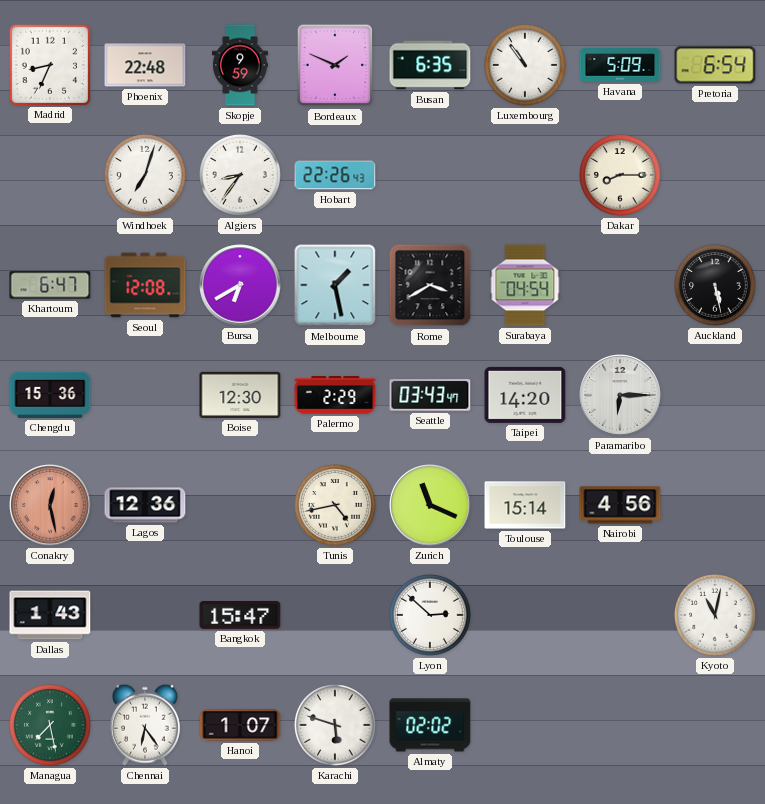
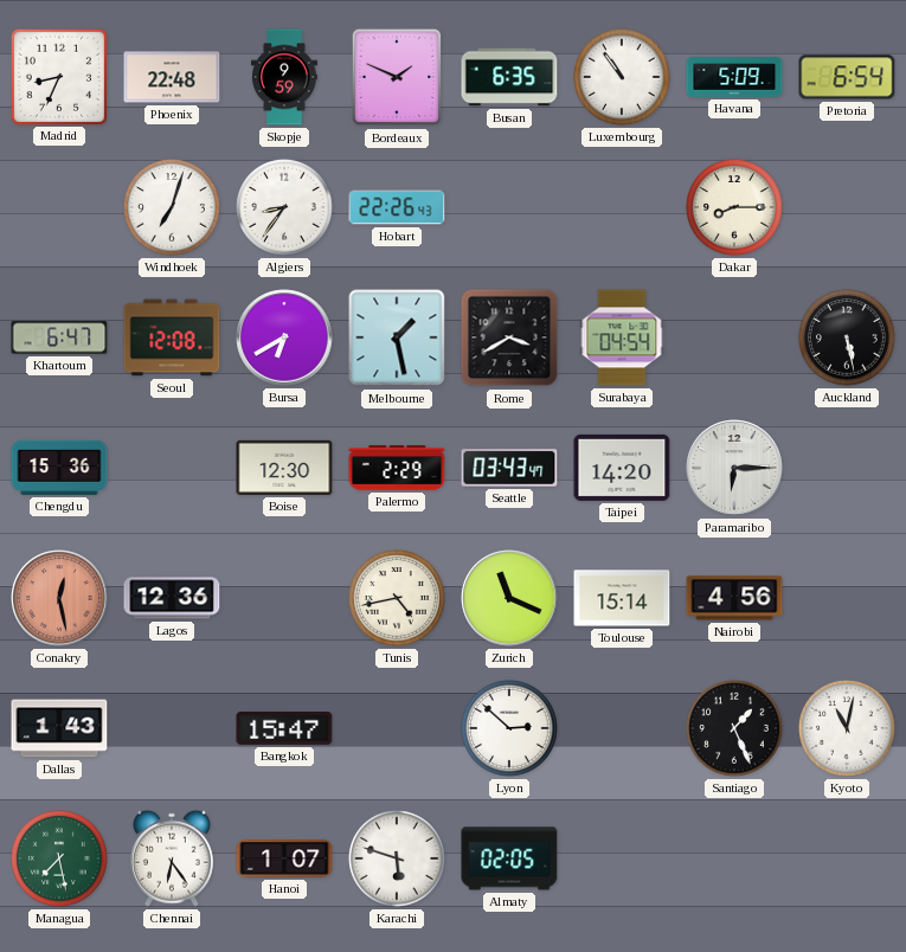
Santiago: none -> 1:26
Almaty: 02:02 -> 02:05
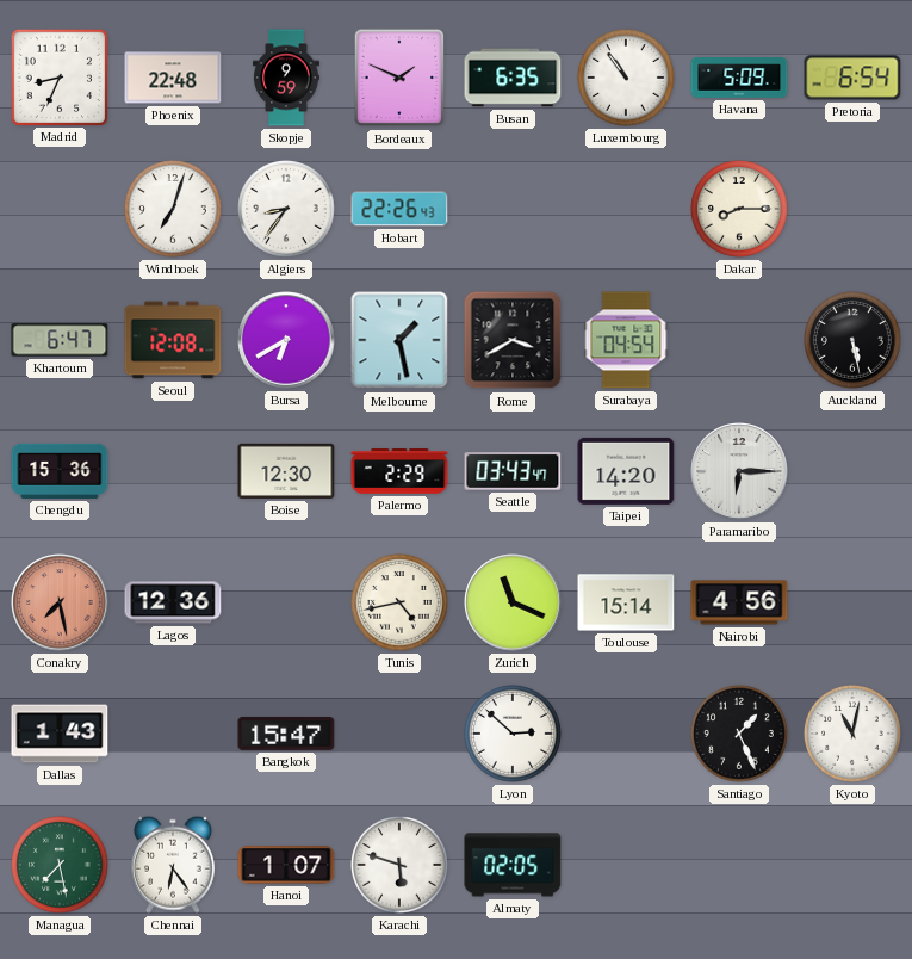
Conakry: 12:28 -> 7:28
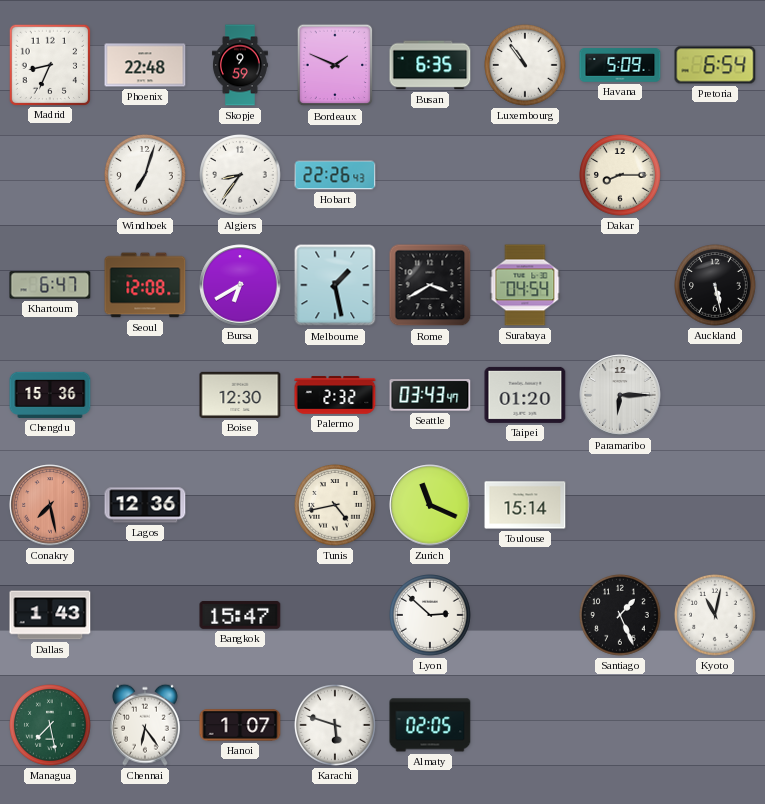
Palermo: 2:29 -> 2:32
Taipei: 14:20 -> 01:20
Nairobi: 4:56 -> none
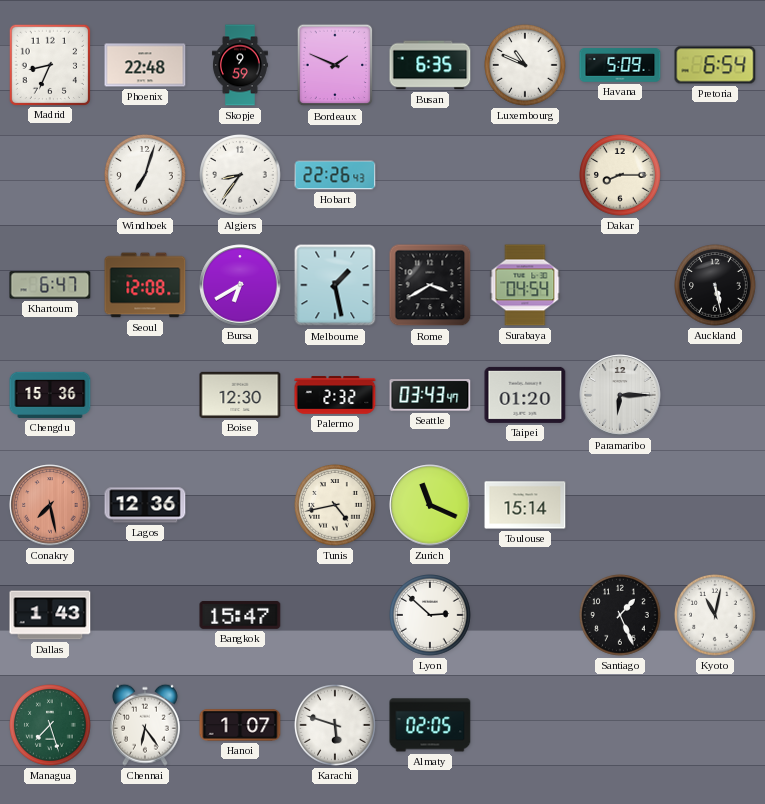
Luxembourg: 10:54 -> 10:49
Managua: 7:28 -> 7:27
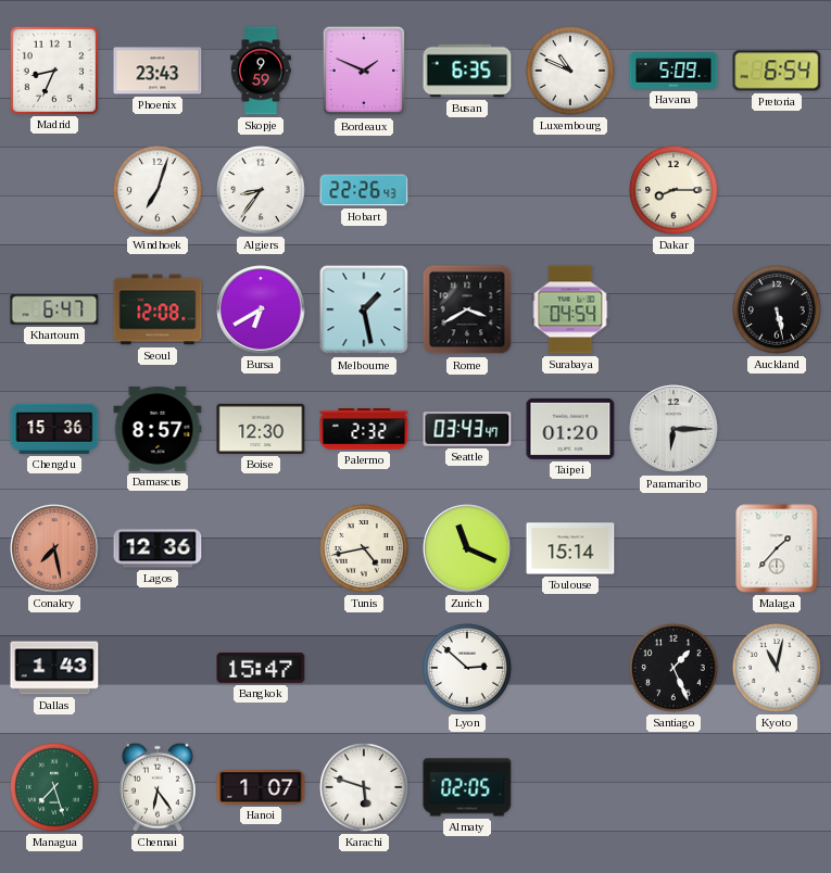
Phoenix: 22:48 -> 23:43
Damascus: none -> 8:57
Malaga: none -> 1:37
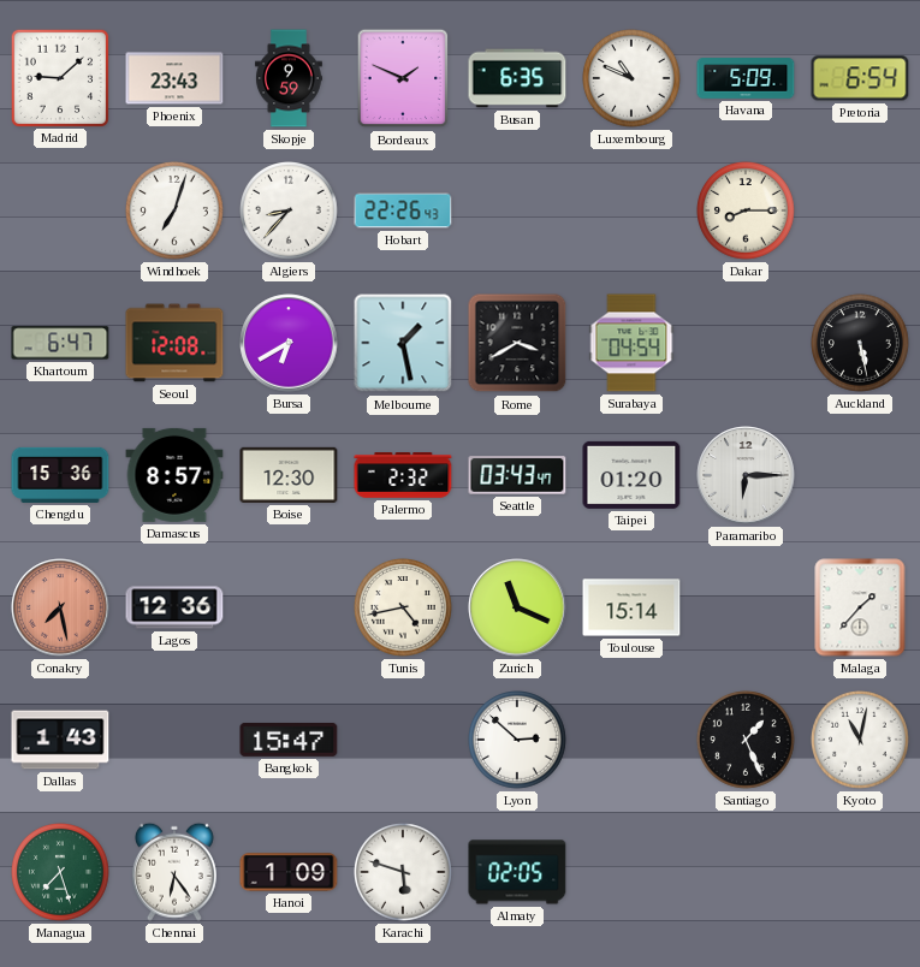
Madrid: 8:34 -> 9:08
Algiers: 8:36 -> 8:37
Hanoi: 1:07 -> 1:09
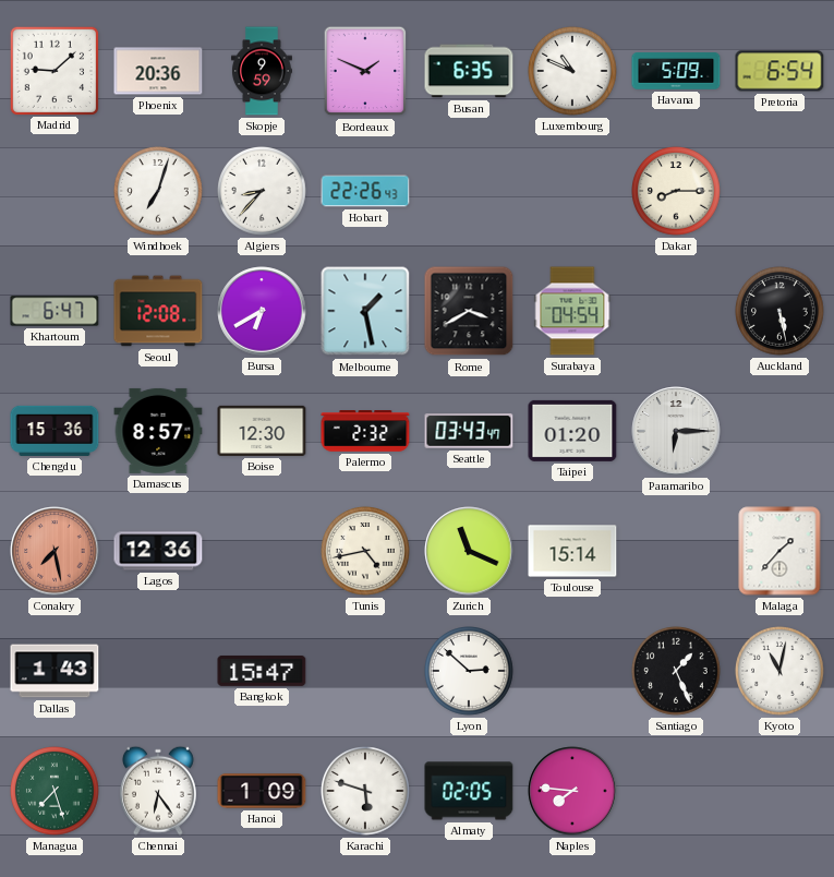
Phoenix: 23:43 -> 20:36
Naples: none -> 7:46
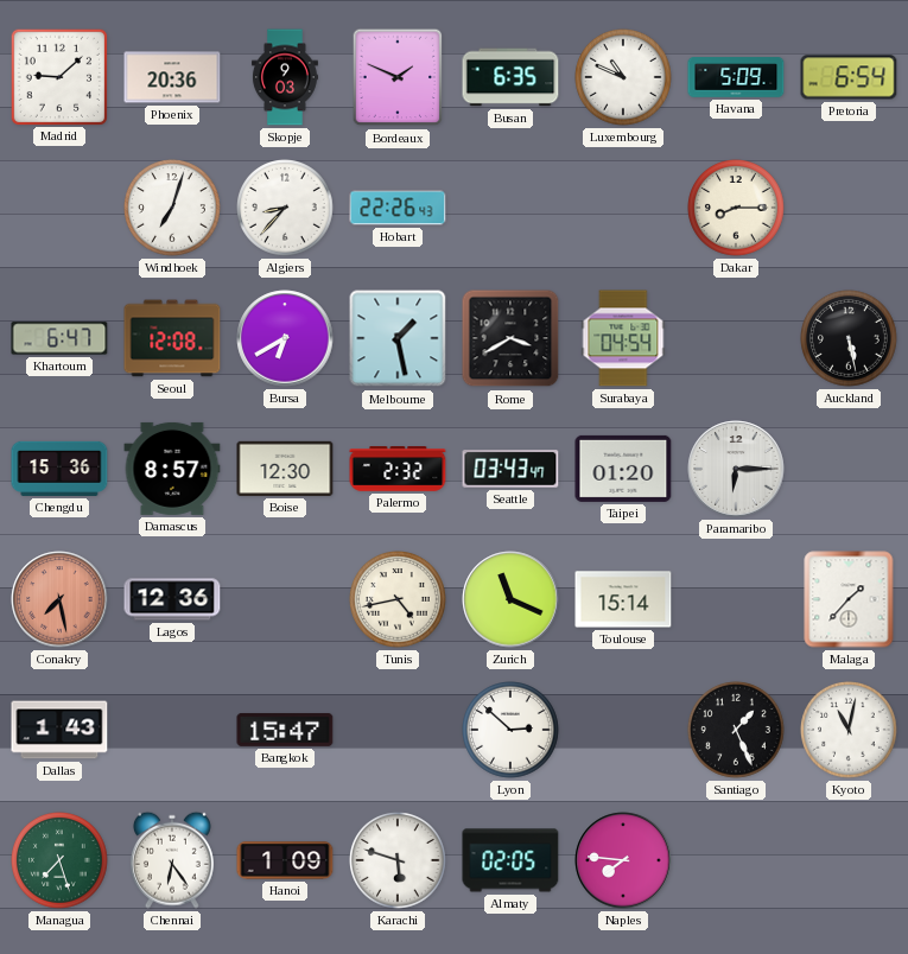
Skopje: 9:59 -> 9:03
